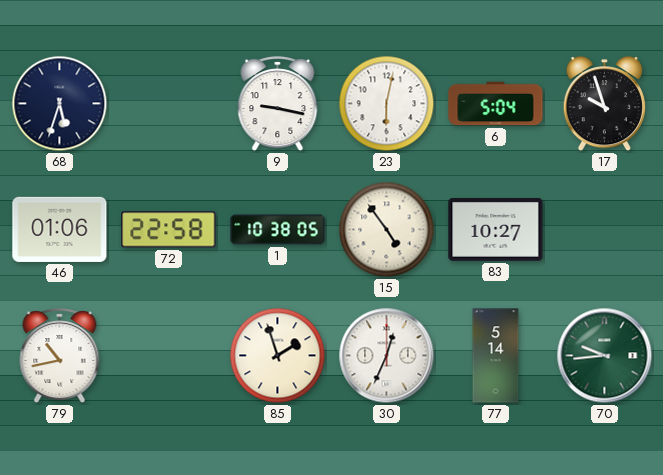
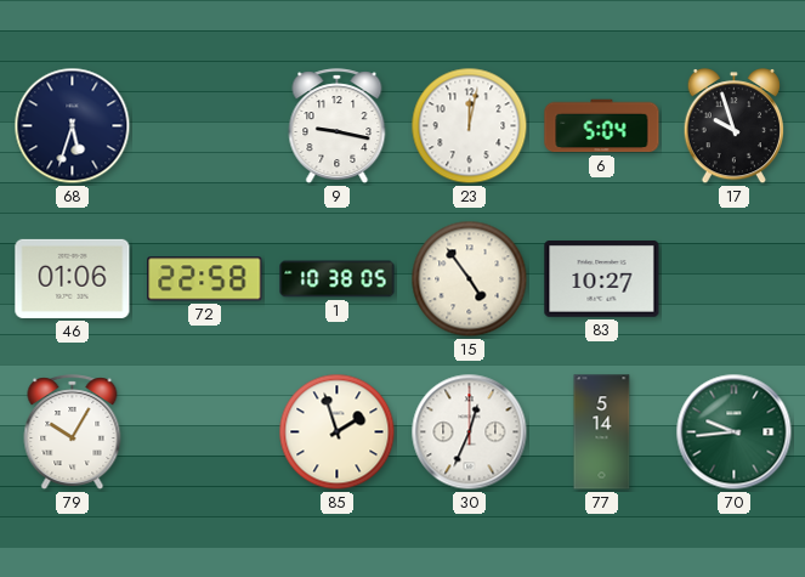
23: 6:02 -> 12:02
79: 10:43 -> 10:05
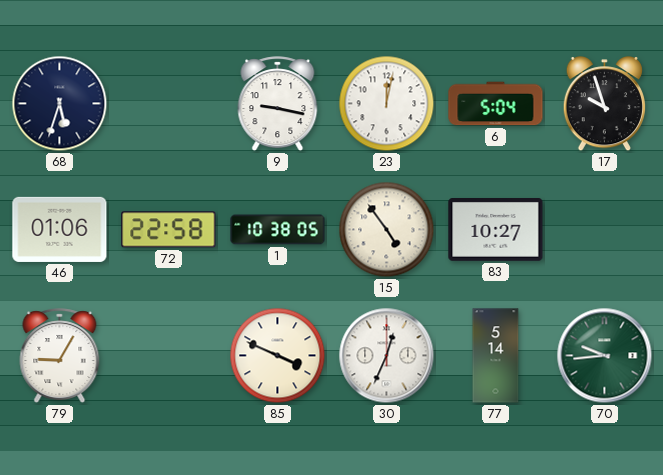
79: 10:05 -> 9:05
85: 1:57 -> 3:49
